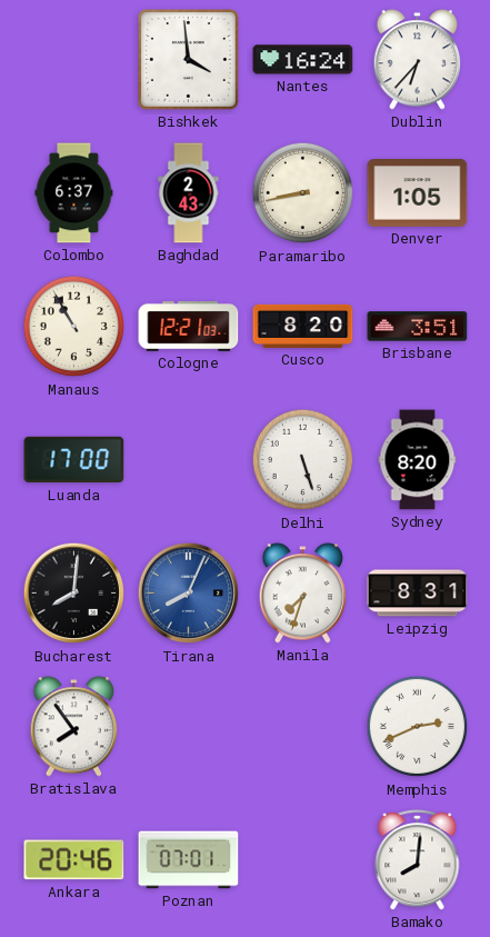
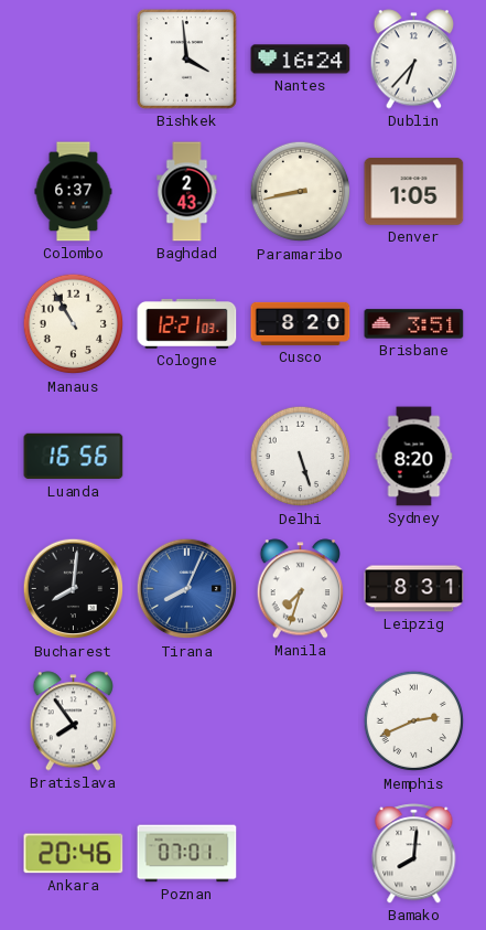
Luanda: 17:00 -> 16:56
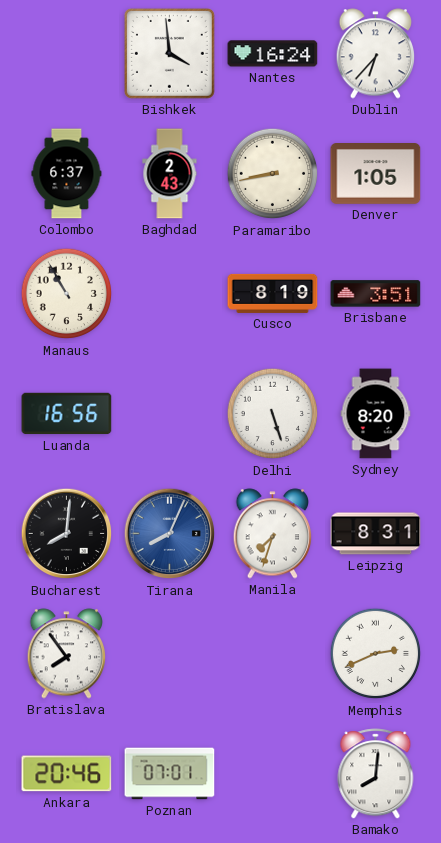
Cologne: 12:21 -> none
Cusco: 8:20 -> 8:19
